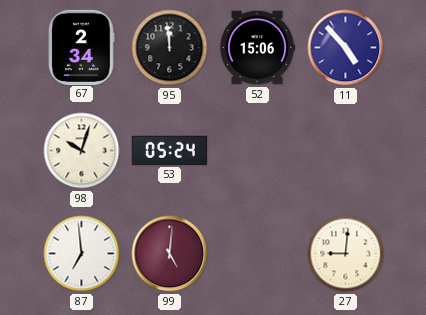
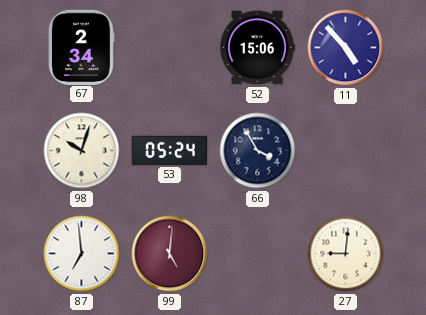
95: 11:59 -> none
66: none -> 3:55
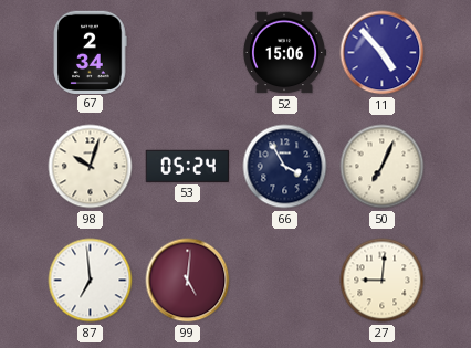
50: none -> 7:04
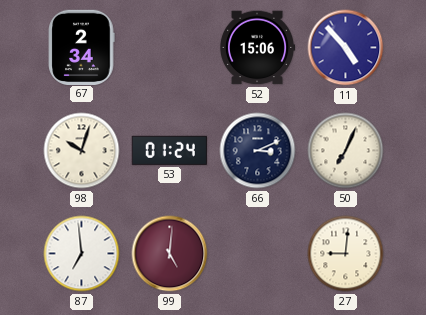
53: 05:24 -> 01:24
66: 3:55 -> 3:11
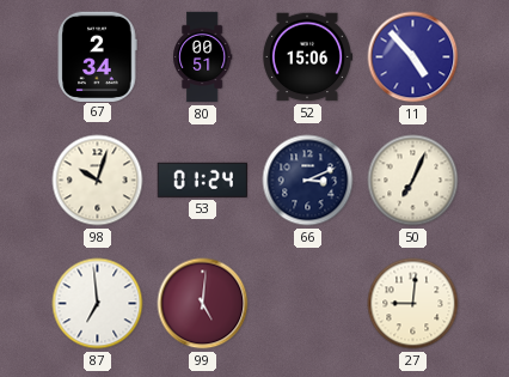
80: none -> 00:51
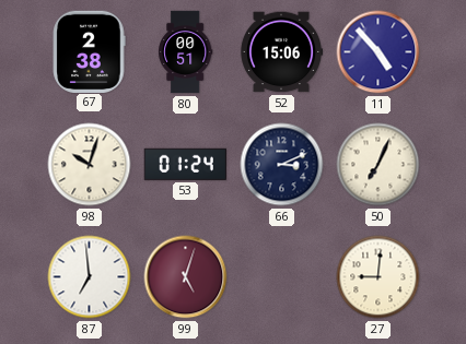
67: 2:34 -> 2:38
99: 5:01 -> 5:03
